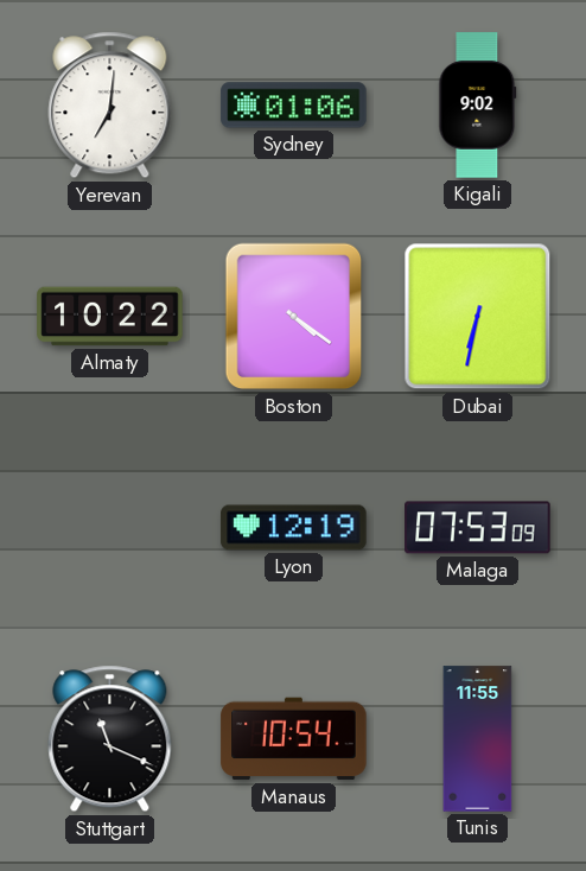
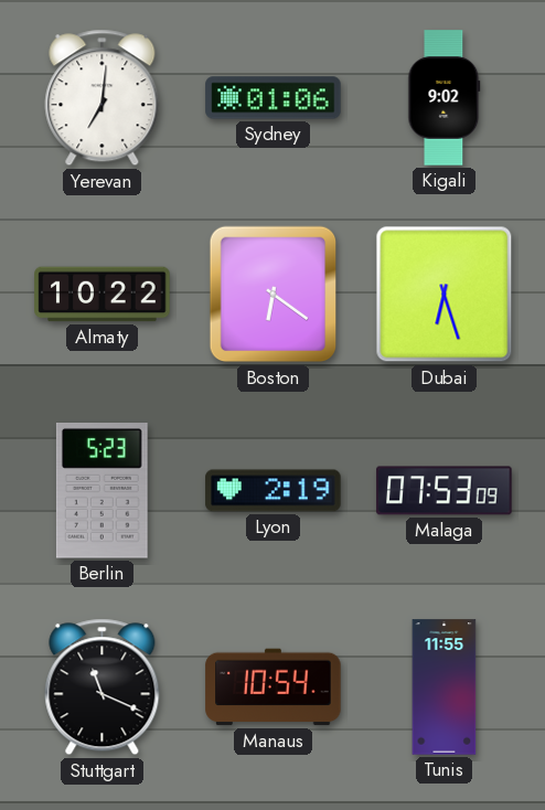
Boston: 4:21 -> 6:21
Dubai: 6:32 -> 6:27
Berlin: none -> 5:23
Lyon: 12:19 -> 2:19
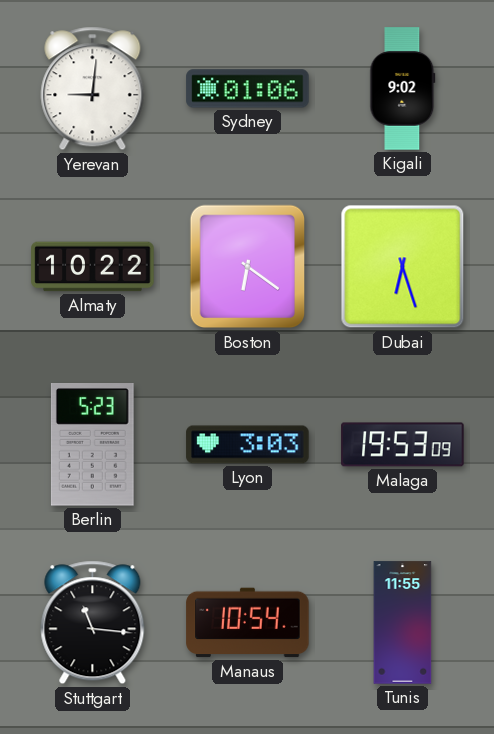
Yerevan: 7:01 -> 9:01
Lyon: 2:19 -> 3:03
Malaga: 07:53 -> 19:53
Stuttgart: 11:19 -> 11:16
